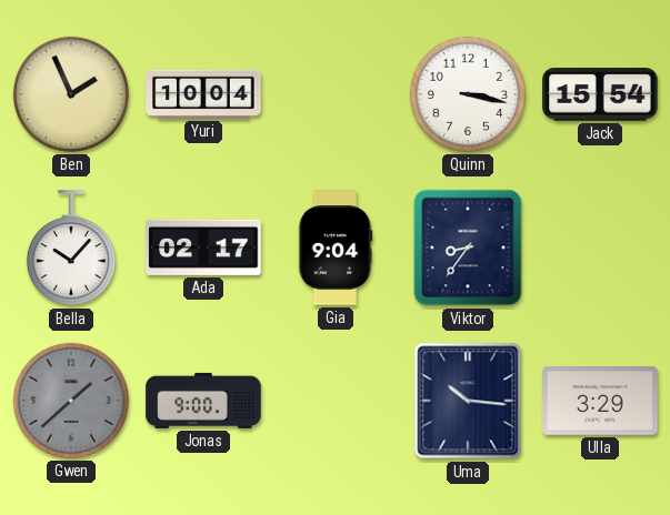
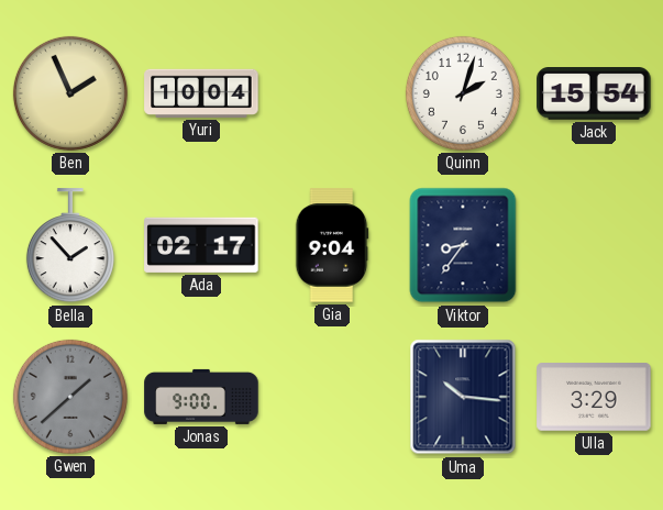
Quinn: 3:17 -> 2:03
Bella: 10:07 -> 1:53
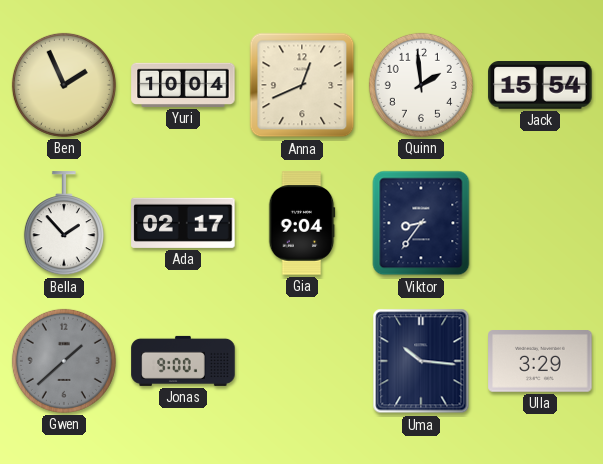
Anna: none -> 12:41
Quinn: 2:03 -> 1:59
